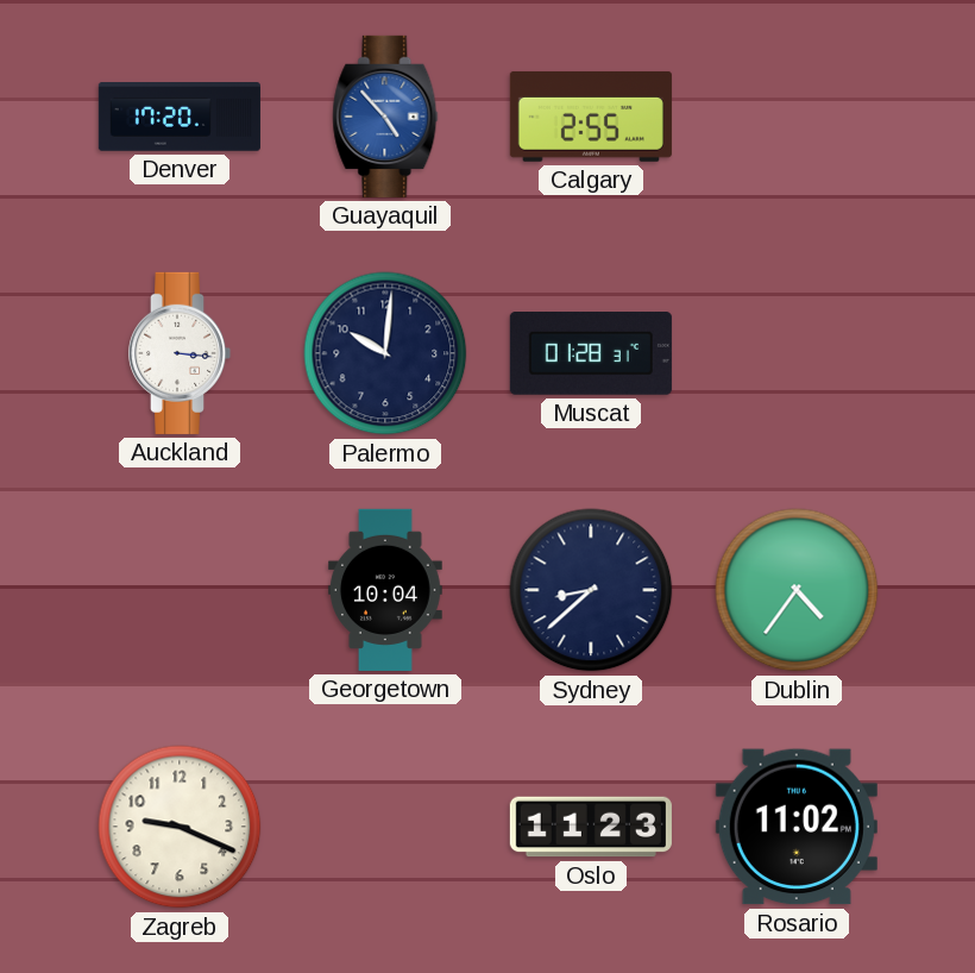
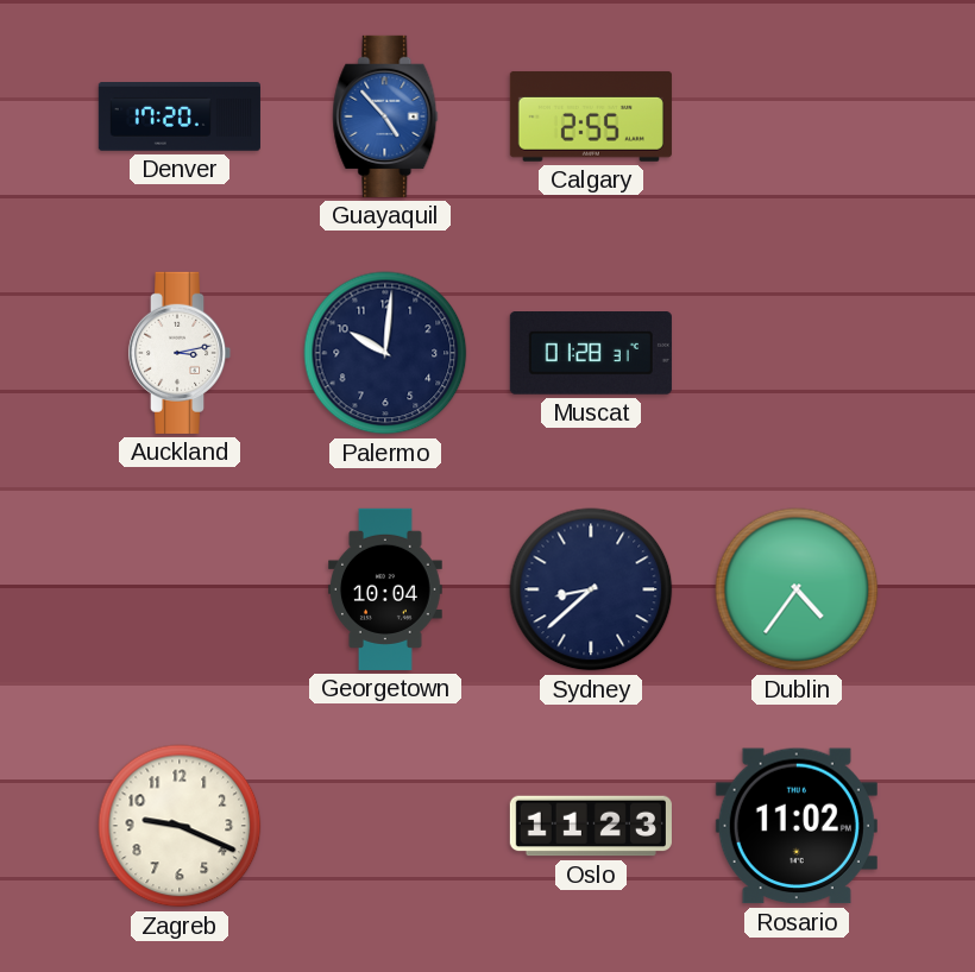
Auckland: 3:16 -> 3:13
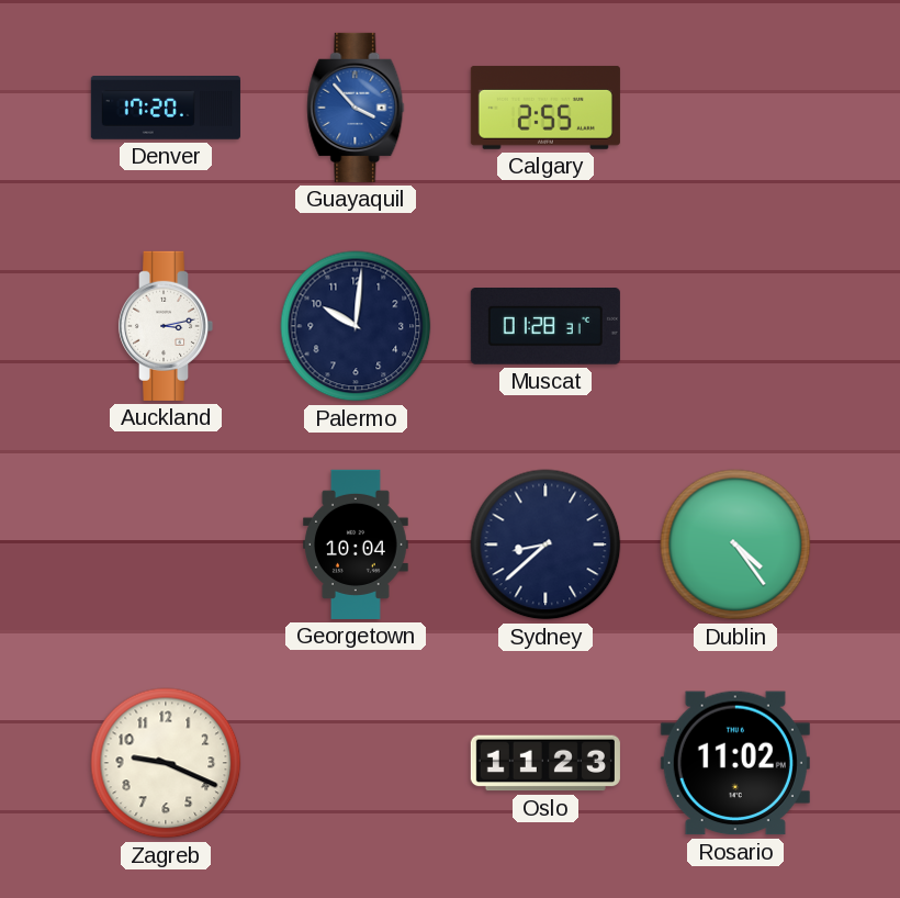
Guayaquil: 4:53 -> 3:53
Dublin: 4:36 -> 4:24
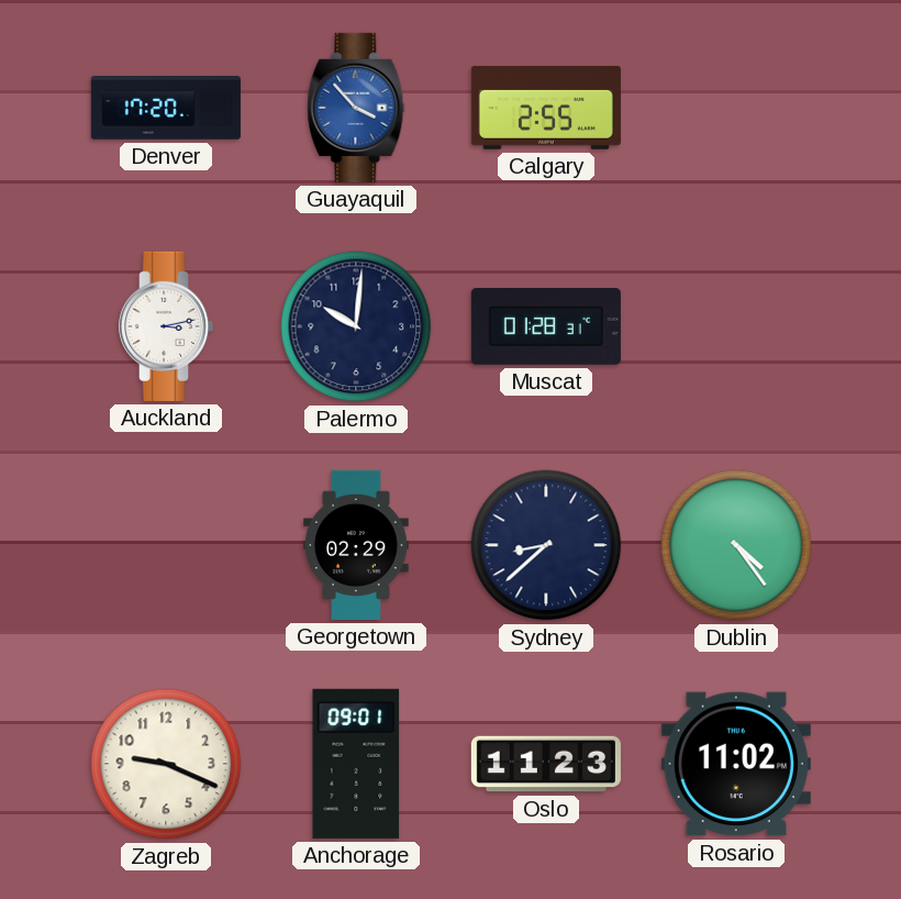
Georgetown: 10:04 -> 02:29
Anchorage: none -> 09:01
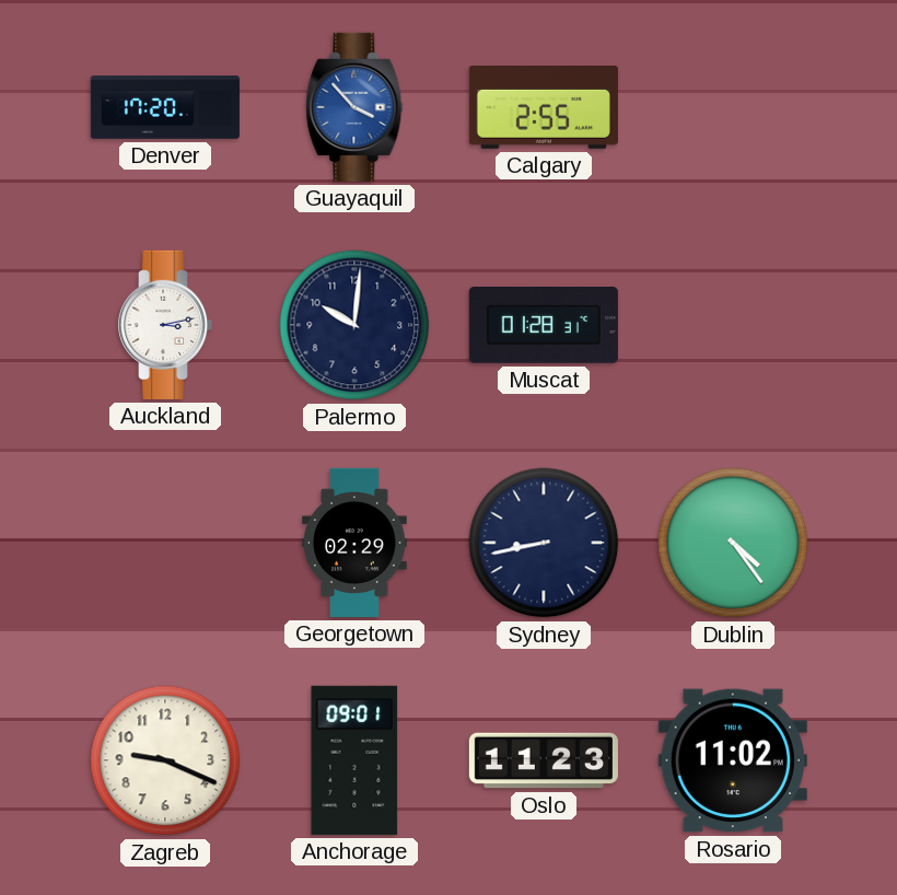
Sydney: 8:38 -> 8:43
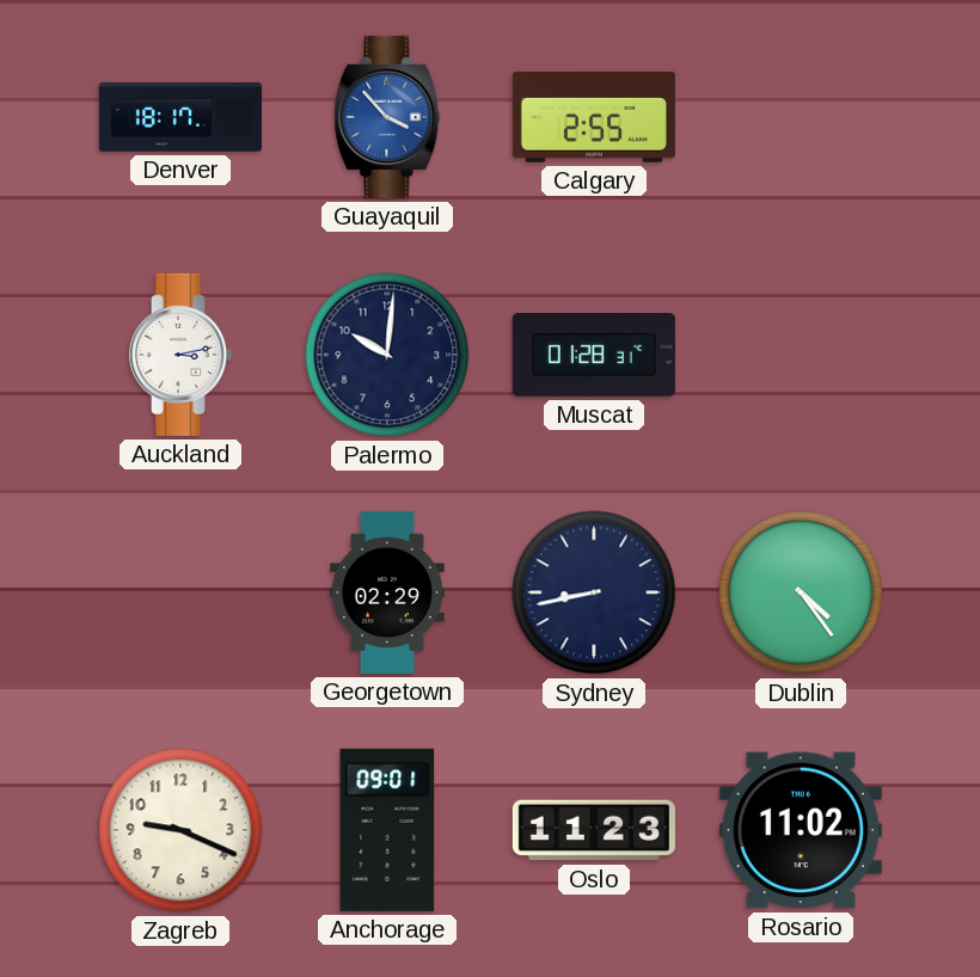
Denver: 17:20 -> 18:17
